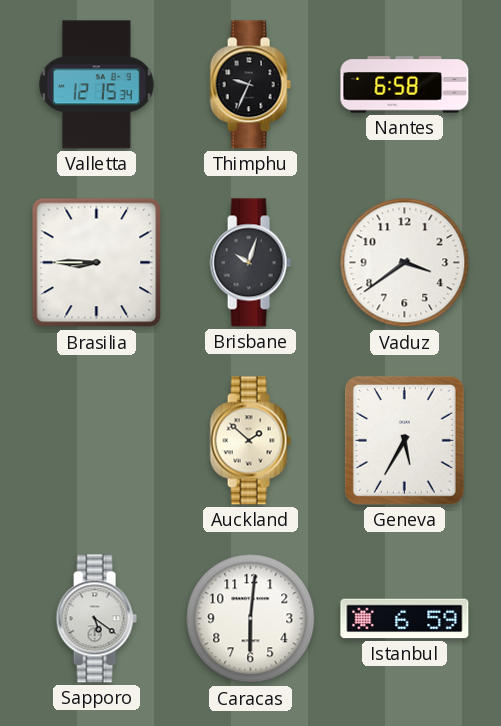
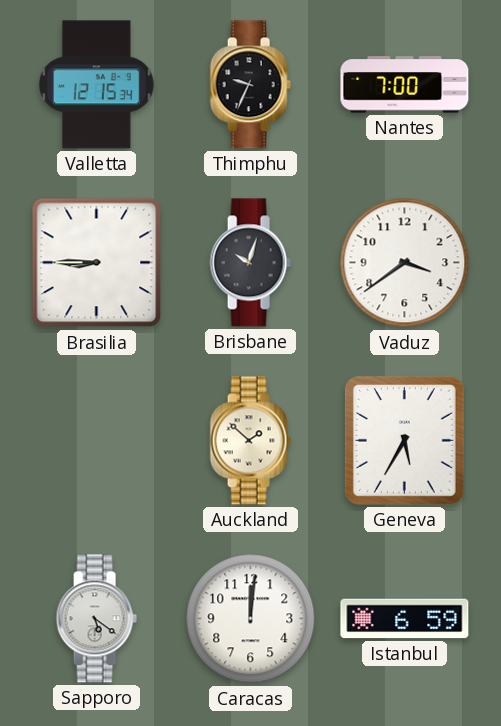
Nantes: 6:58 -> 7:00
Caracas: 6:01 -> 12:01
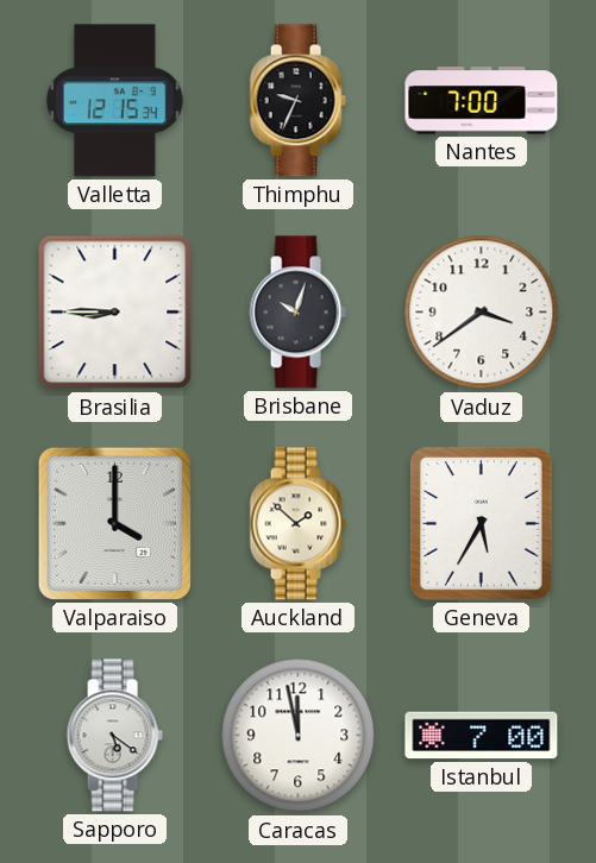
Valparaiso: none -> 4:00
Caracas: 12:01 -> 11:58
Istanbul: 6:59 -> 7:00
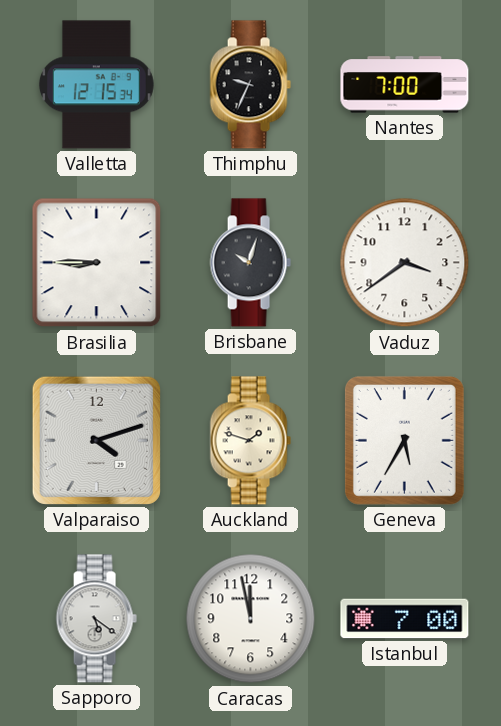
Valparaiso: 4:00 -> 4:12
Auckland: 1:52 -> 1:48
